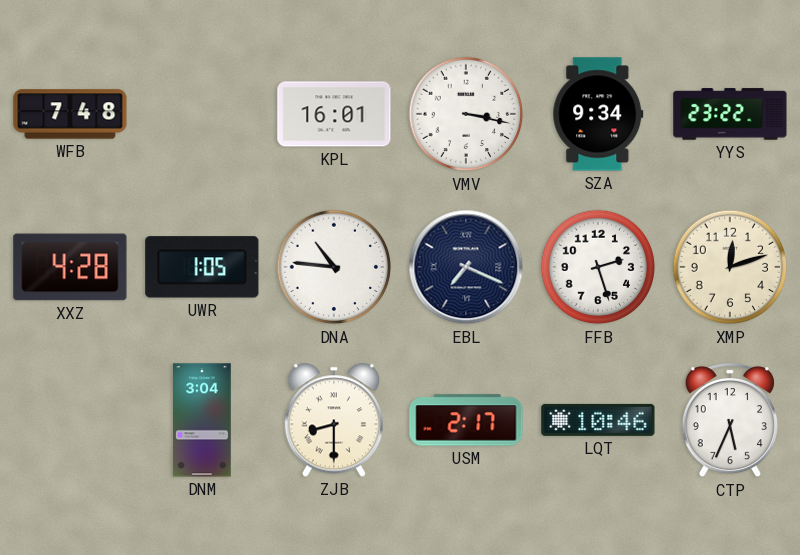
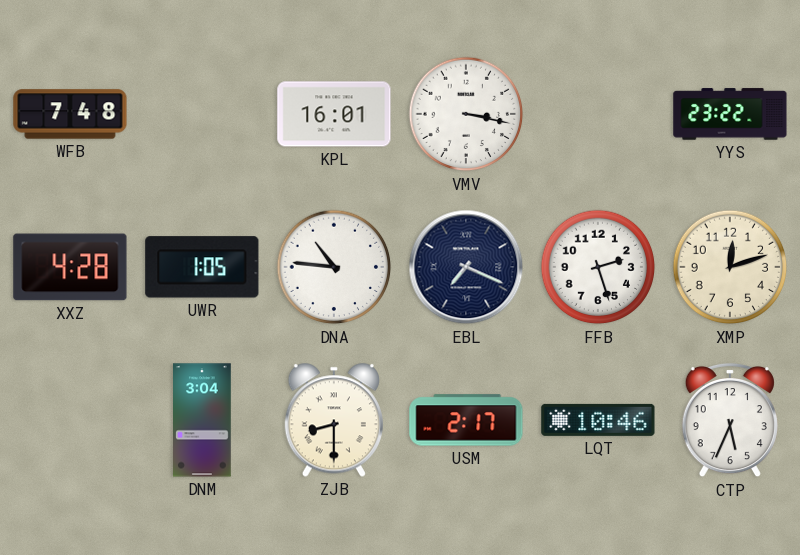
SZA: 9:34 -> none
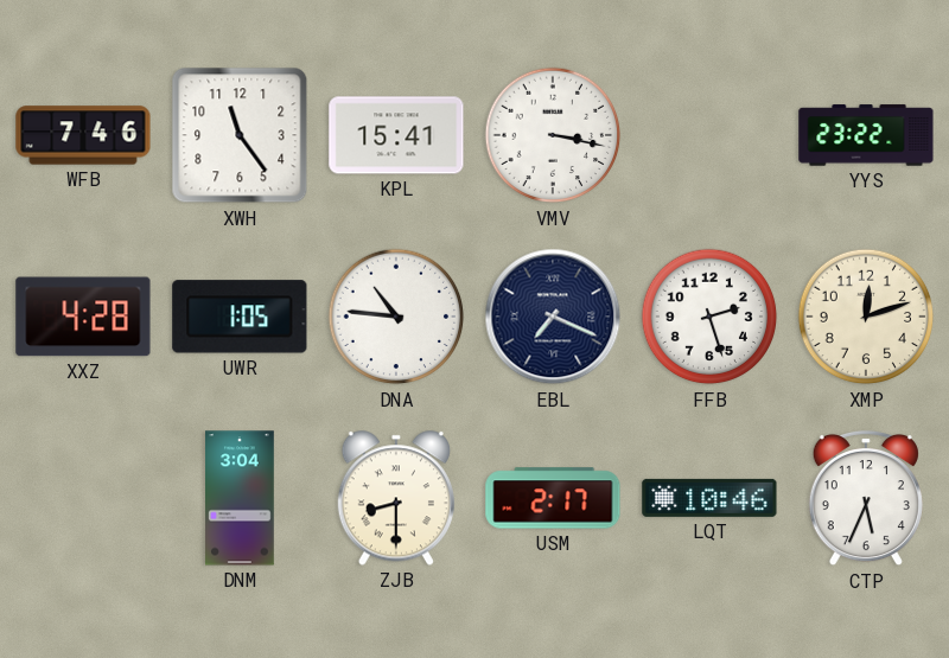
WFB: 7:48 -> 7:46
XWH: none -> 11:24
KPL: 16:01 -> 15:41
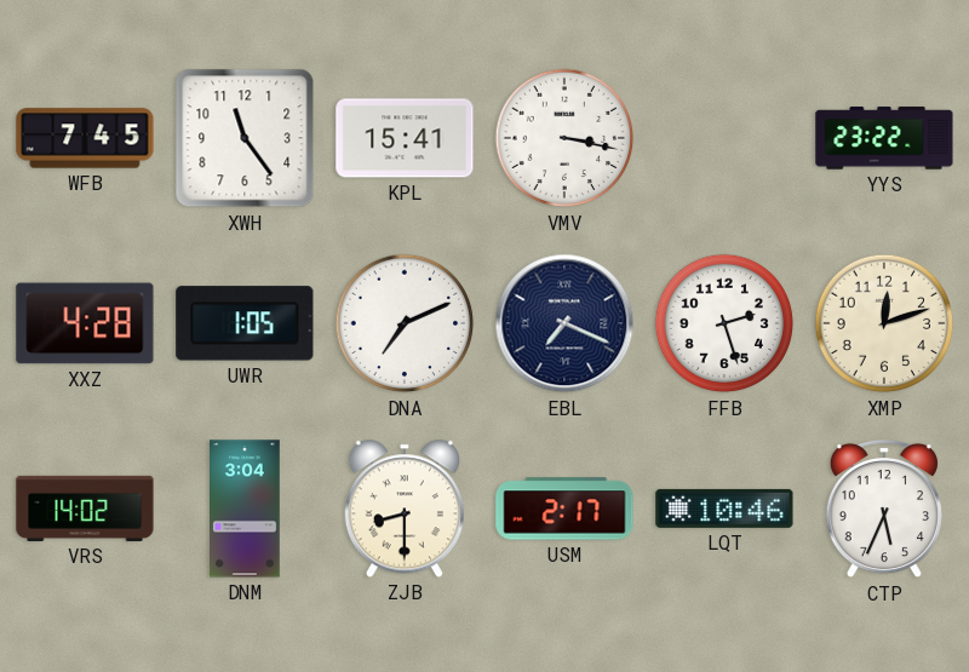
WFB: 7:46 -> 7:45
DNA: 10:46 -> 7:11
VRS: none -> 14:02
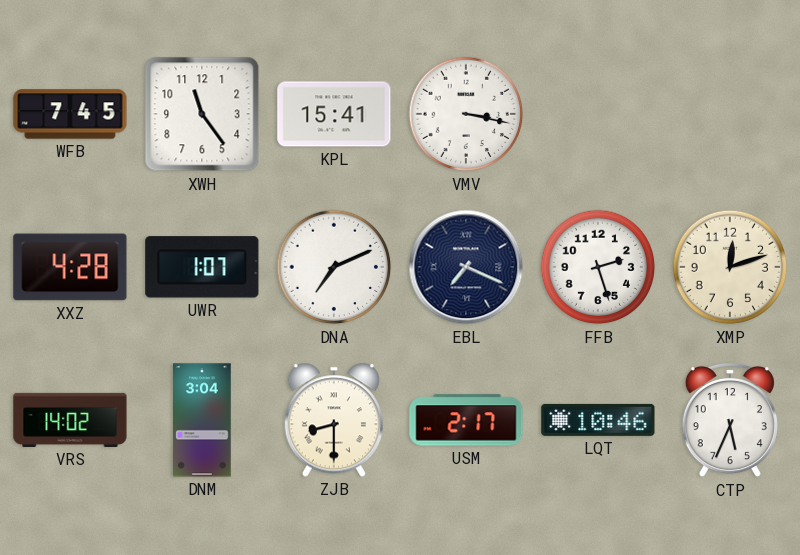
YYS: 23:22 -> none
UWR: 1:05 -> 1:07
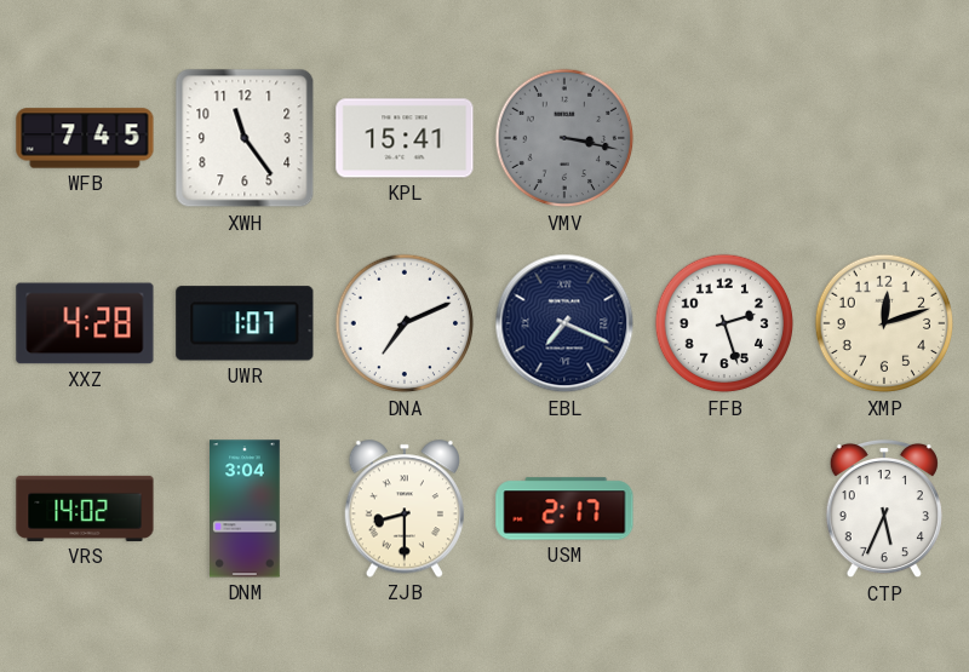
VMV dial: white -> grey
LQT: 10:46 -> none
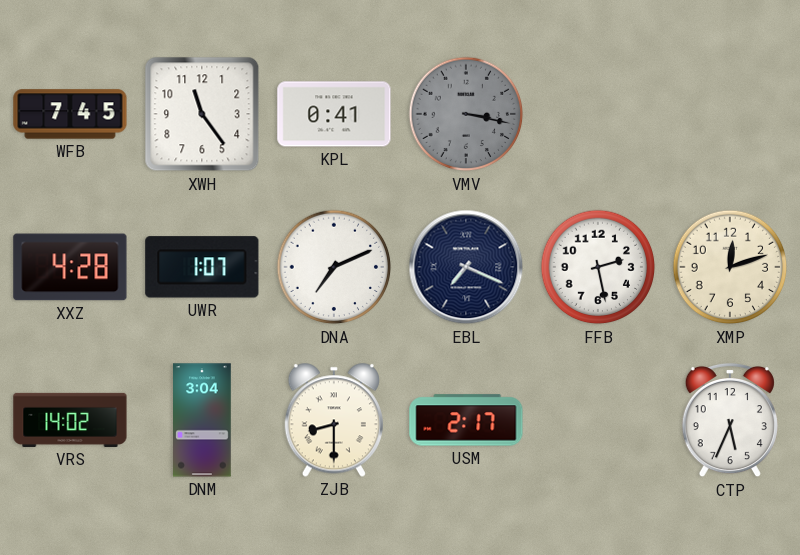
KPL: 15:41 -> 0:41
FFB: 2:27 -> 2:28
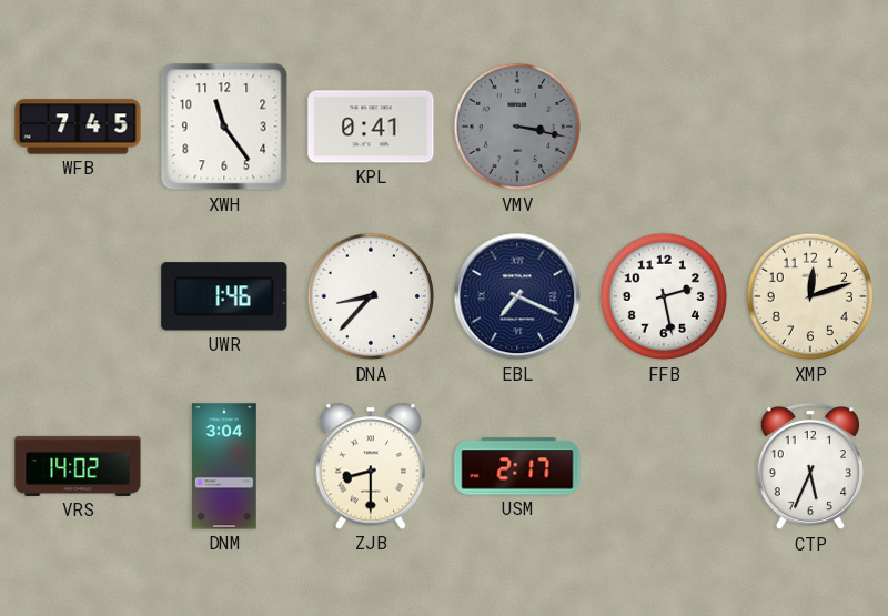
XXZ: 4:28 -> none
UWR: 1:07 -> 1:46
DNA: 7:11 -> 8:37
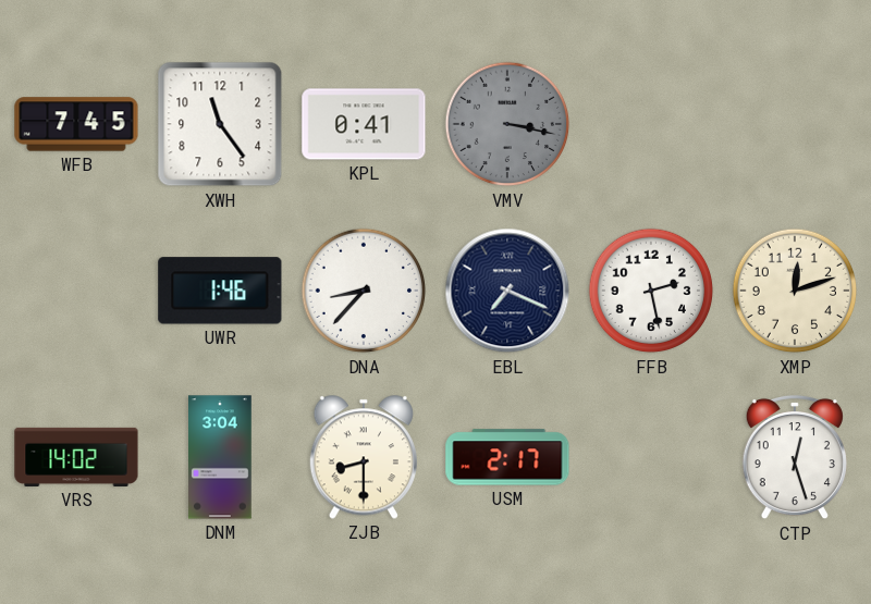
CTP: 5:34 -> 12:27
